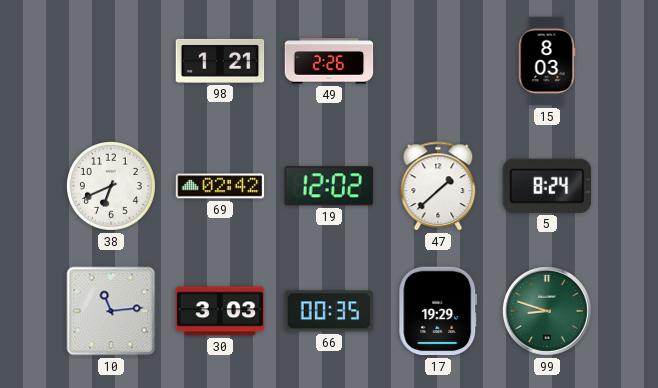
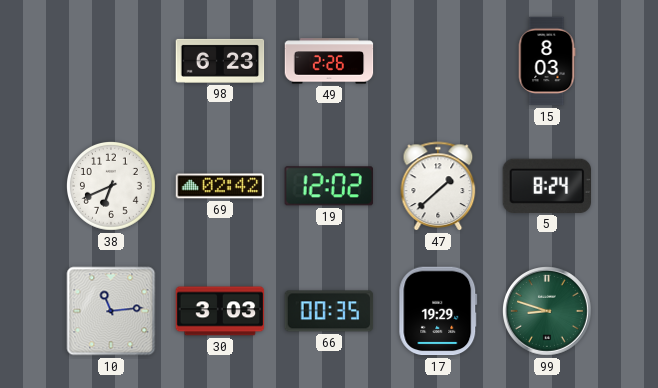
98: 1:21 -> 6:23
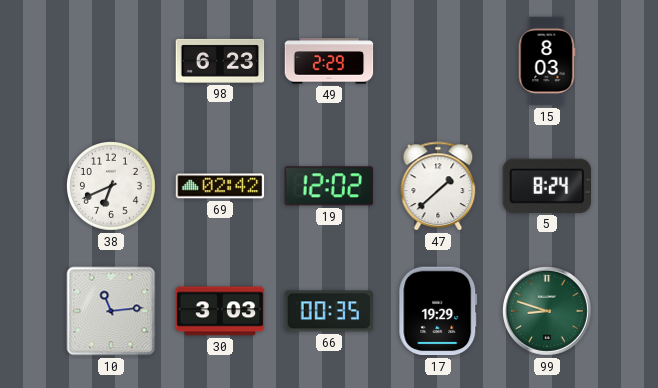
49: 2:26 -> 2:29
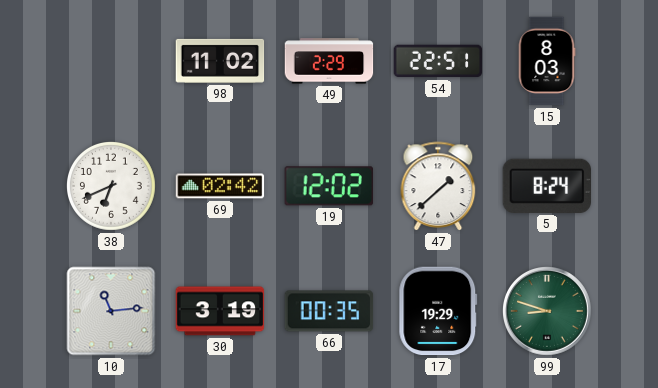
98: 6:23 -> 11:02
54: none -> 22:51
30: 3:03 -> 3:19
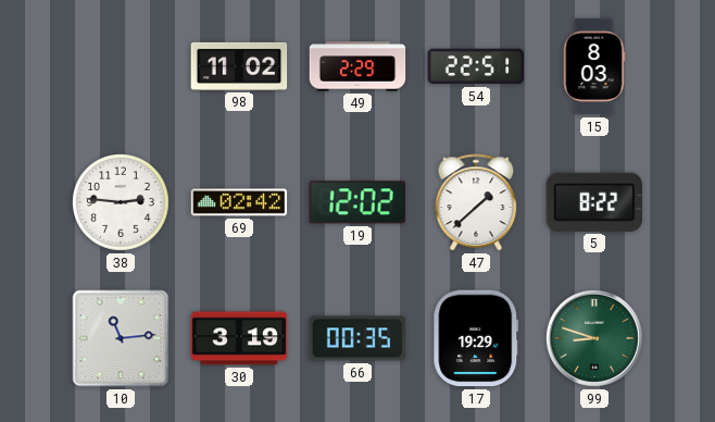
38: 6:41 -> 2:46
5: 8:24 -> 8:22
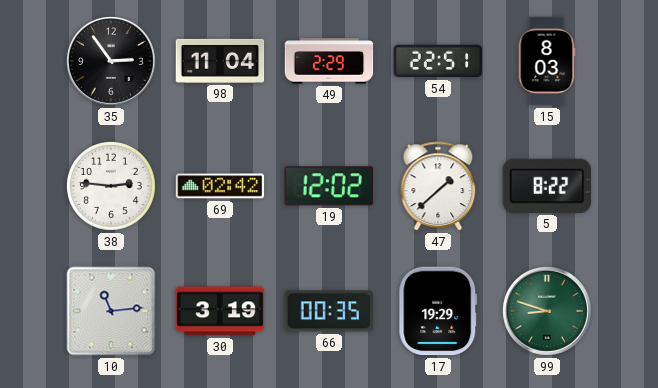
35: none -> 2:54
98: 11:02 -> 11:04
